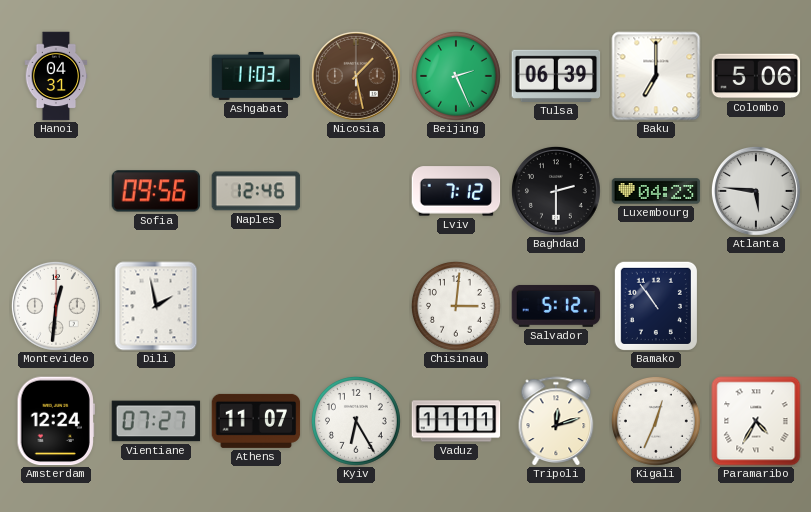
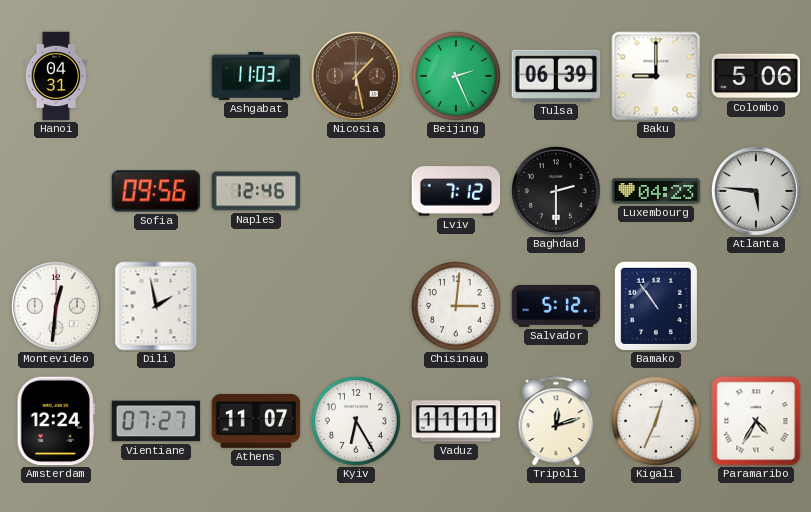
Baku: 7:00 -> 9:00
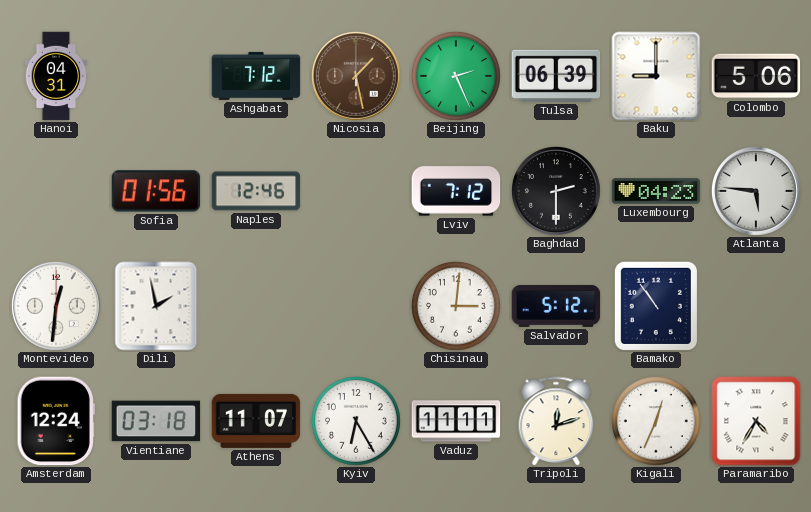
Ashgabat: 11:03 -> 7:12
Sofia: 09:56 -> 01:56
Vientiane: 07:27 -> 03:18
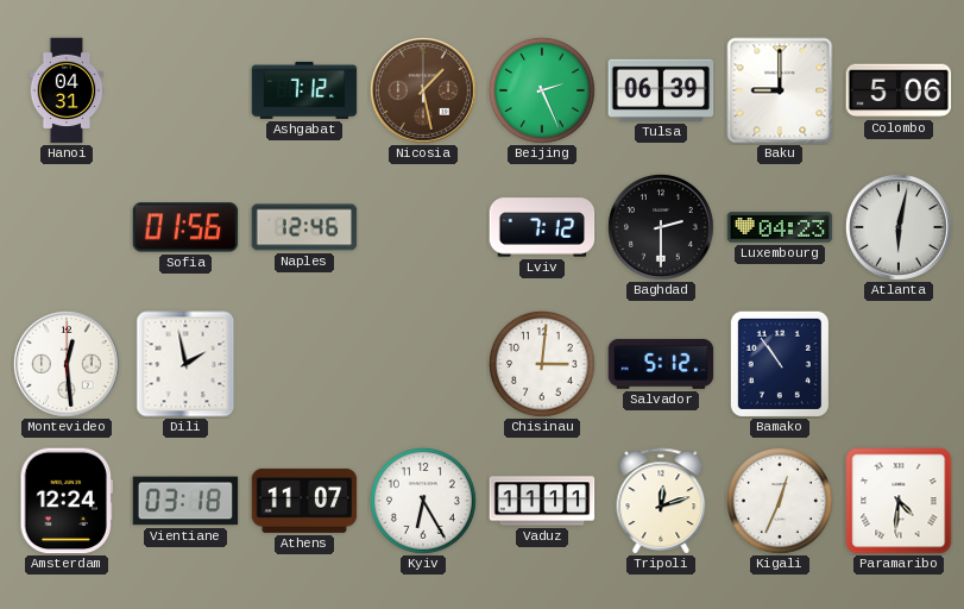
Atlanta: 5:46 -> 6:02
Montevideo: 12:31 -> 12:29
Paramaribo: 4:35 -> 4:31
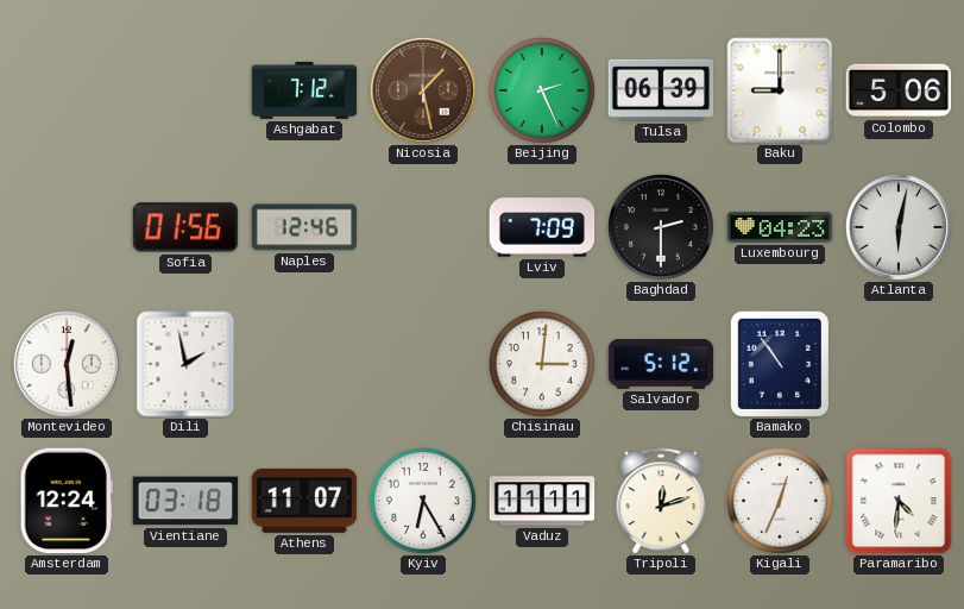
Hanoi: 04:31 -> none
Lviv: 7:12 -> 7:09
